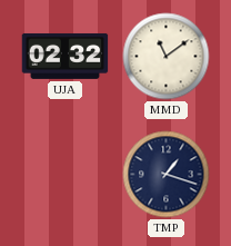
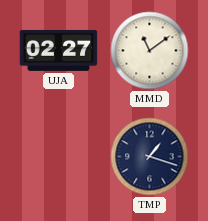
UJA: 02:32 -> 02:27
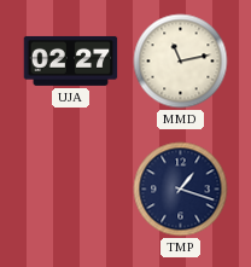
MMD: 11:09 -> 11:13
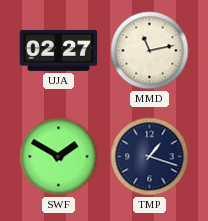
SWF: none -> 1:50
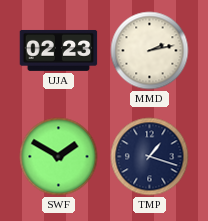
UJA: 02:27 -> 02:23
MMD: 11:13 -> 2:13
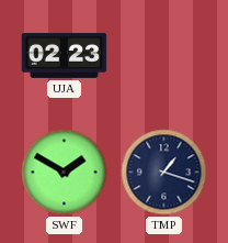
MMD: 2:13 -> none
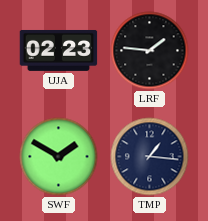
LRF: none -> 1:46
TMP: 1:18 -> 1:16
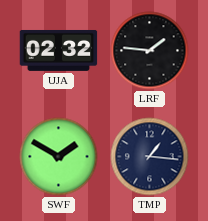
UJA: 02:23 -> 02:32
